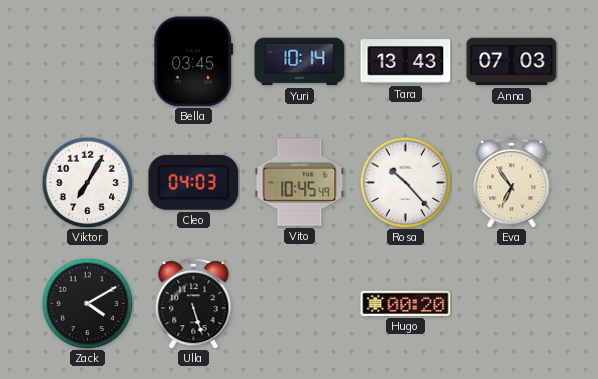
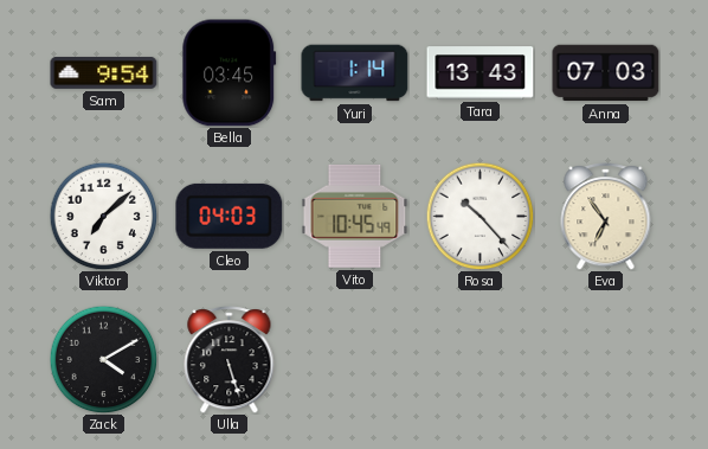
Sam: none -> 9:54
Yuri: 10:14 -> 1:14
Viktor: 7:05 -> 7:08
Hugo: 00:20 -> none
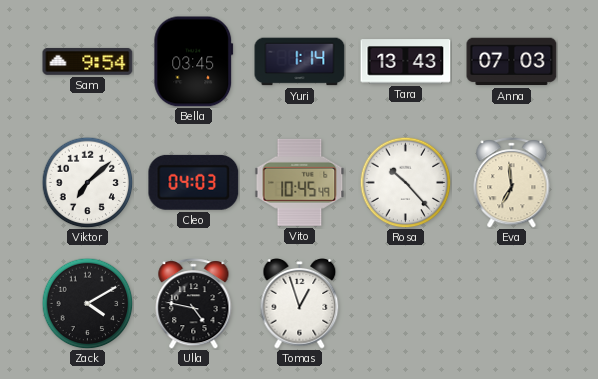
Eva: 6:54 -> 6:59
Ulla: 5:27 -> 4:47
Tomas: none -> 12:57
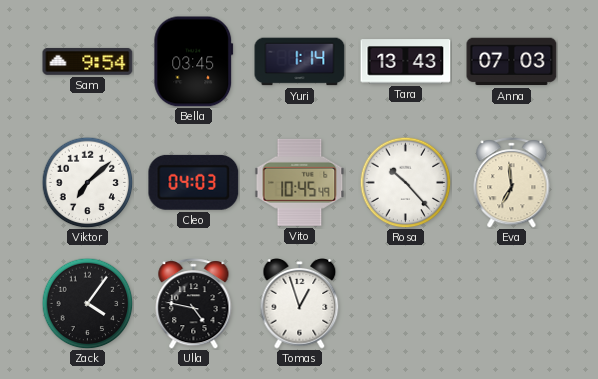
Zack: 4:10 -> 4:06
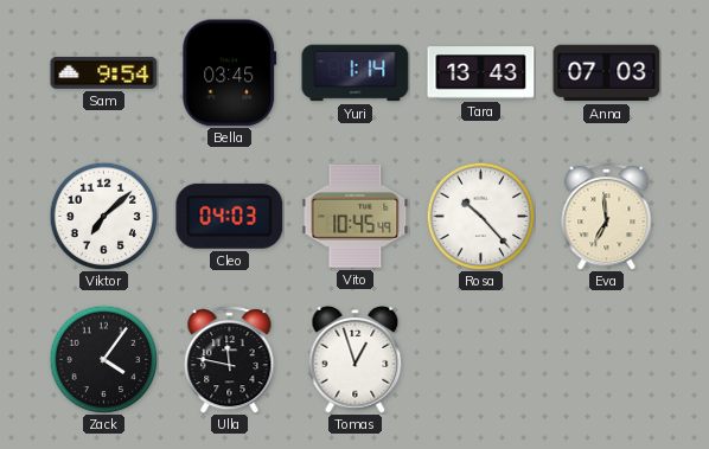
Ulla: 4:47 -> 11:47
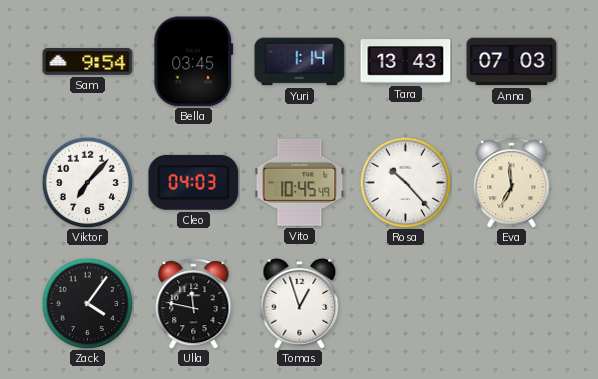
Viktor: 7:08 -> 7:07
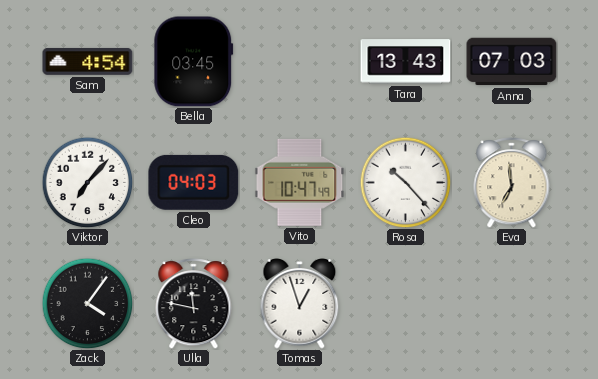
Sam: 9:54 -> 4:54
Yuri: 1:14 -> none
Vito: 10:45 -> 10:47
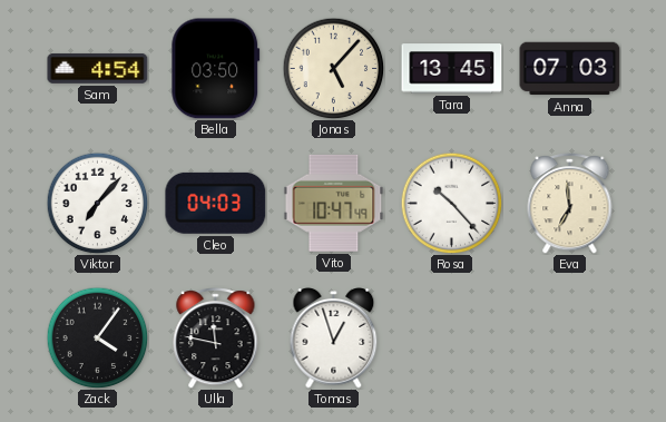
Bella: 03:45 -> 03:50
Jonas: none -> 5:07
Tara: 13:43 -> 13:45
